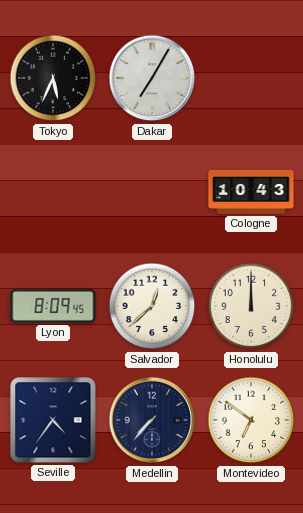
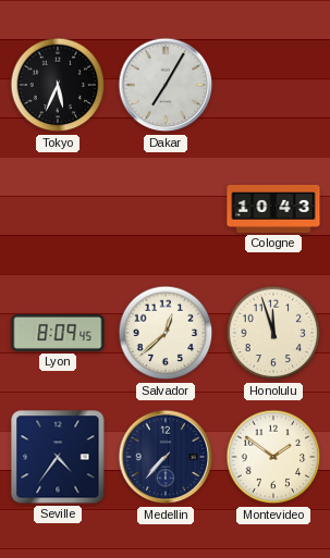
Honolulu: 12:00 -> 11:57
Montevideo: 6:51 -> 1:51
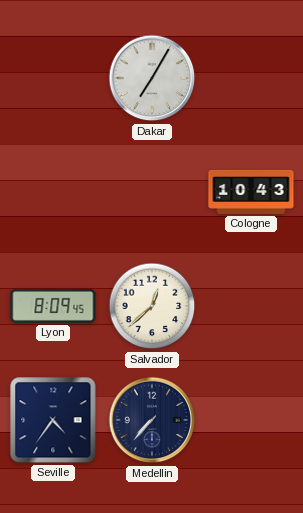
Tokyo: 5:34 -> none
Honolulu: 11:57 -> none
Montevideo: 1:51 -> none
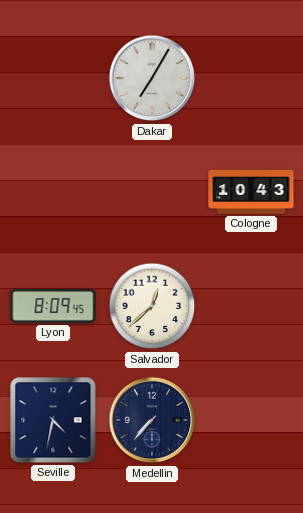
Seville: 4:36 -> 4:32
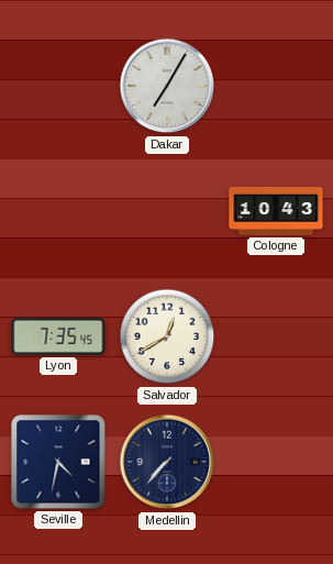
Lyon: 8:09 -> 7:35
Salvador: 12:38 -> 12:40
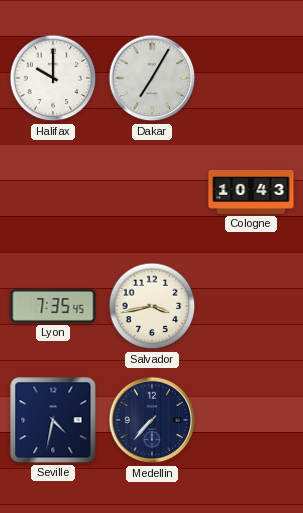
Halifax: none -> 10:00
Salvador: 12:40 -> 3:43
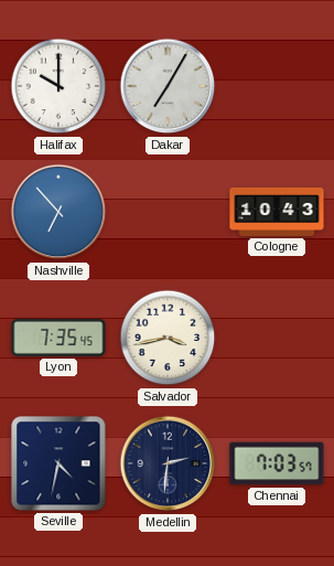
Nashville: none -> 6:53
Medellin: 7:37 -> 2:31
Chennai: none -> 7:03
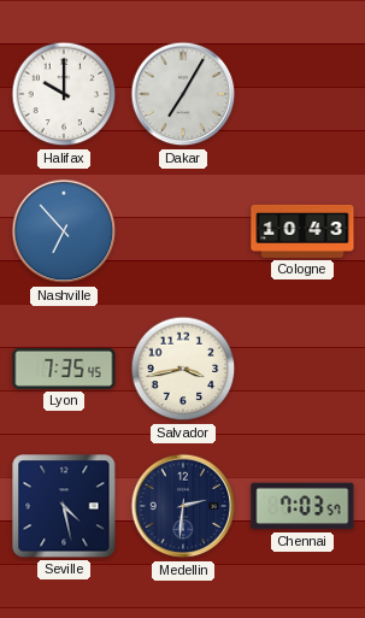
Seville: 4:32 -> 4:28
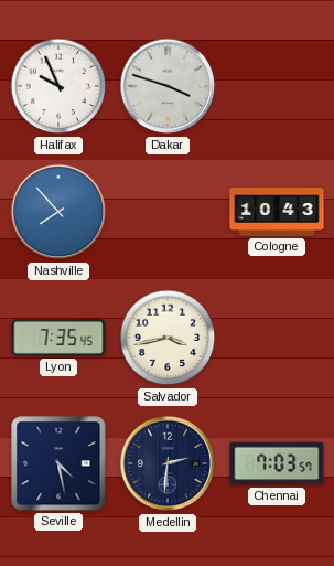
Halifax: 10:00 -> 9:56
Dakar: 7:05 -> 3:48
Nashville: 6:53 -> 7:53
